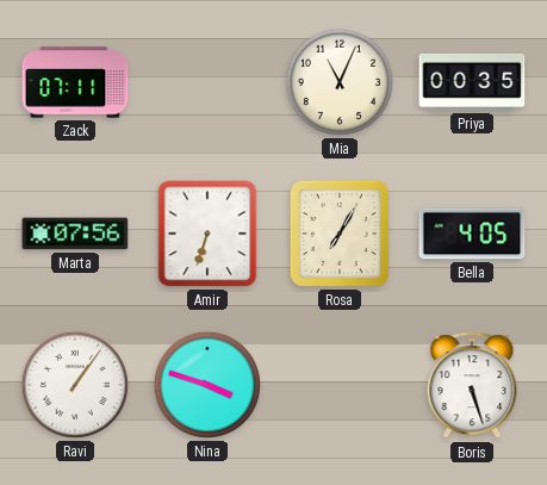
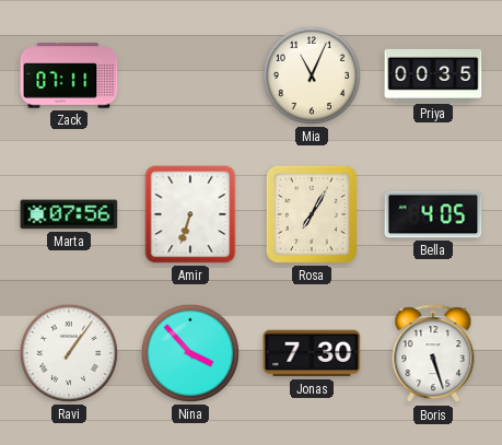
Nina: 3:48 -> 3:53
Jonas: none -> 7:30
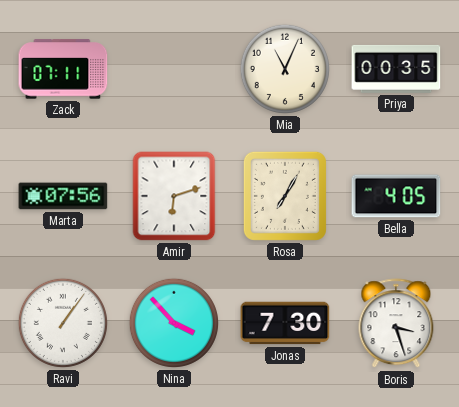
Amir: 6:33 -> 6:12
Boris: 5:27 -> 3:27
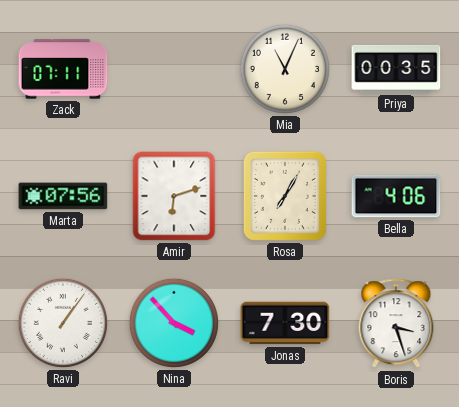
Bella: 4:05 -> 4:06
